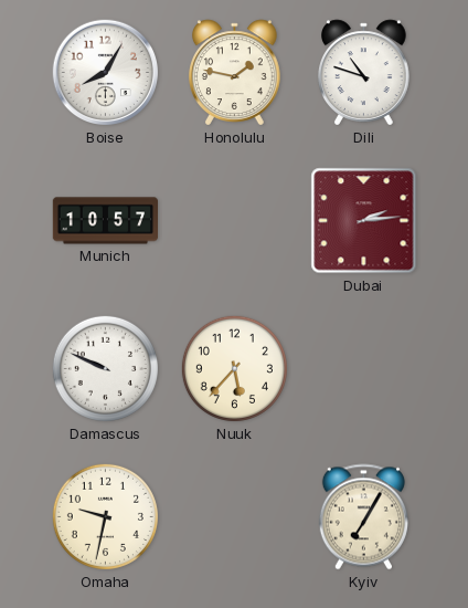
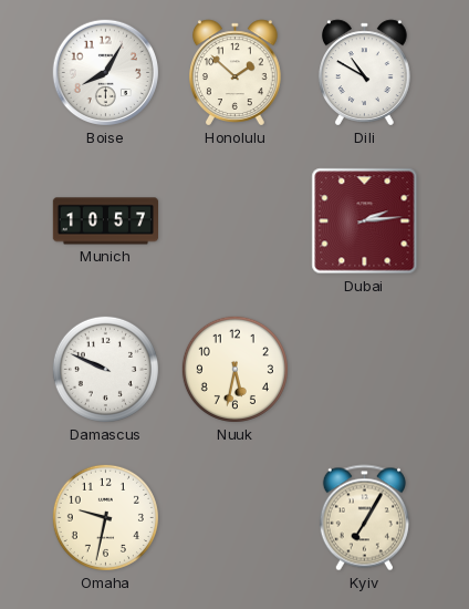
Honolulu: 1:47 -> 1:52
Dili: 10:48 -> 10:50
Nuuk: 5:37 -> 5:32
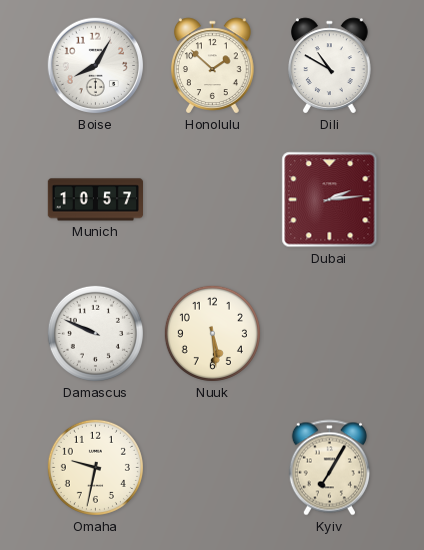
Nuuk: 5:32 -> 5:29
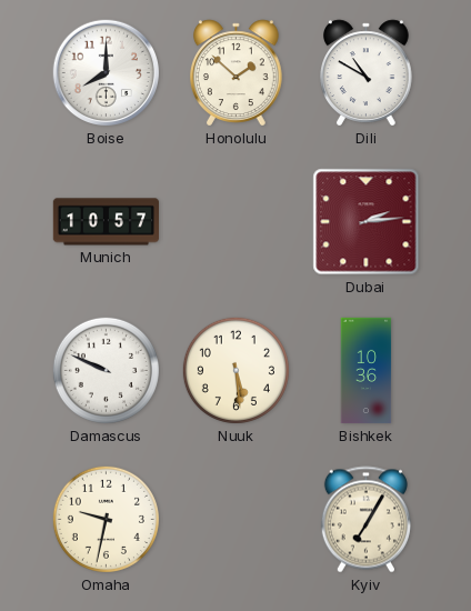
Boise: 8:05 -> 8:00
Bishkek: none -> 10:36
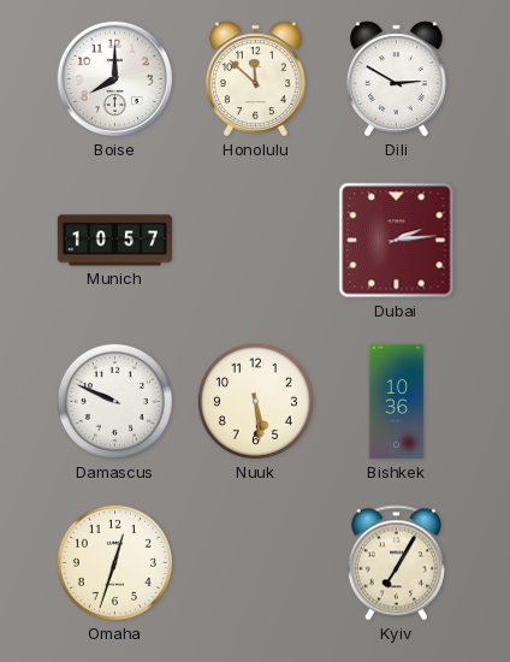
Honolulu: 1:52 -> 11:52
Dili: 10:50 -> 2:50
Omaha: 9:32 -> 12:33
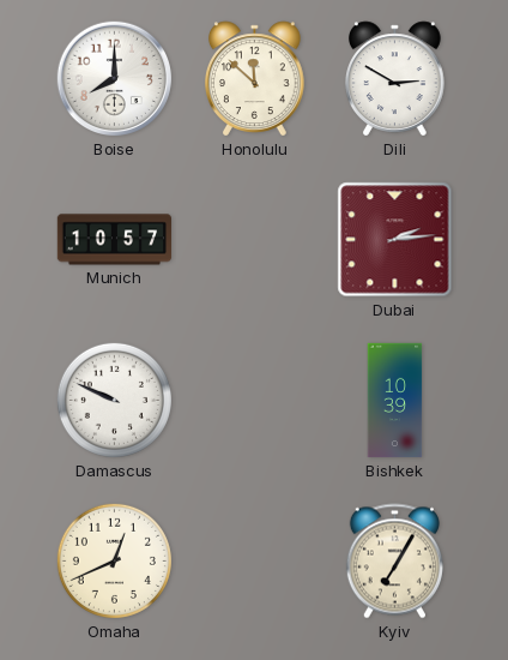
Nuuk: 5:29 -> none
Bishkek: 10:36 -> 10:39
Omaha: 12:33 -> 12:41
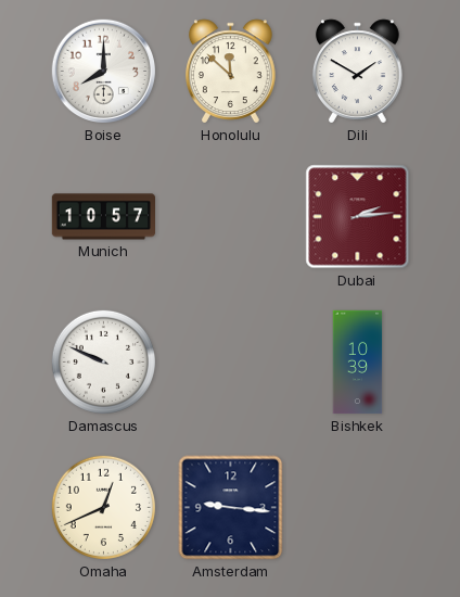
Dili: 2:50 -> 1:50
Amsterdam: none -> 9:16
Kyiv: 7:05 -> none
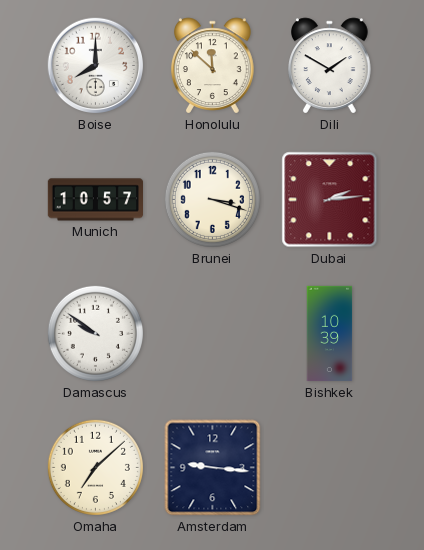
Brunei: none -> 3:18
Damascus: 9:49 -> 9:51
Omaha: 12:41 -> 7:08
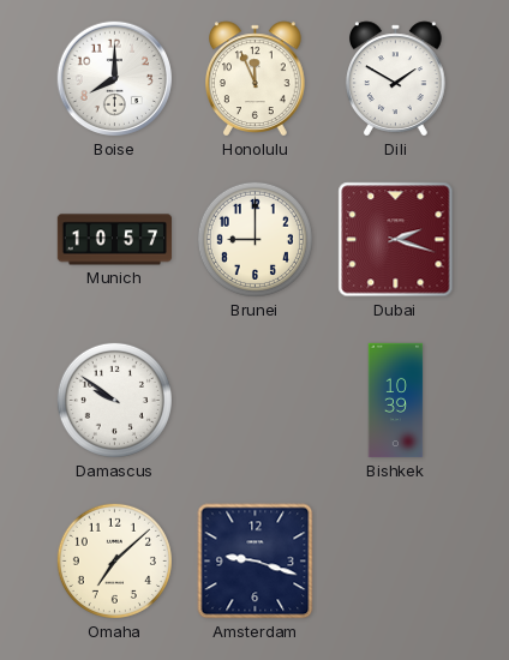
Honolulu: 11:52 -> 11:56
Brunei: 3:18 -> 9:00
Dubai: 2:14 -> 2:18
Amsterdam: 9:16 -> 9:18
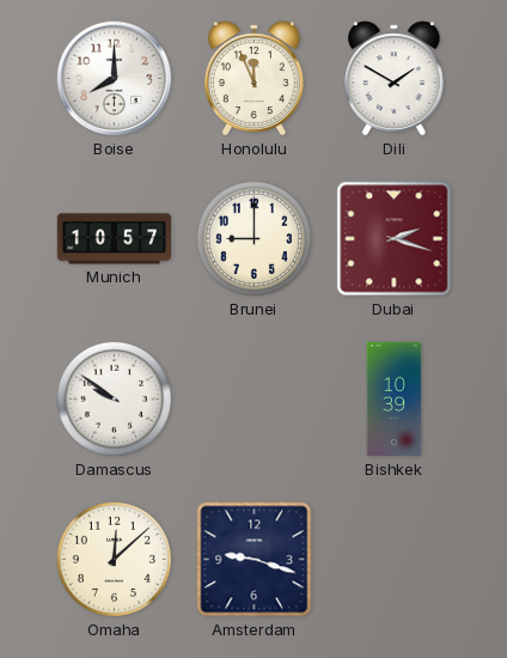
Omaha: 7:08 -> 12:08
